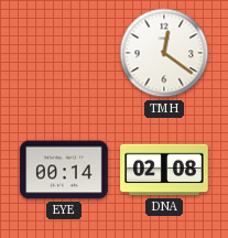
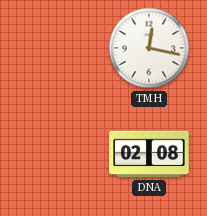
TMH: 12:21 -> 12:17
EYE: 00:14 -> none
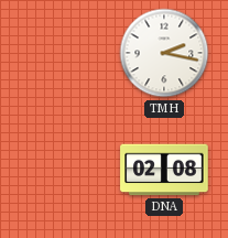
TMH: 12:17 -> 2:17
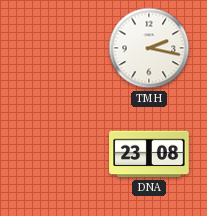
DNA: 02:08 -> 23:08
